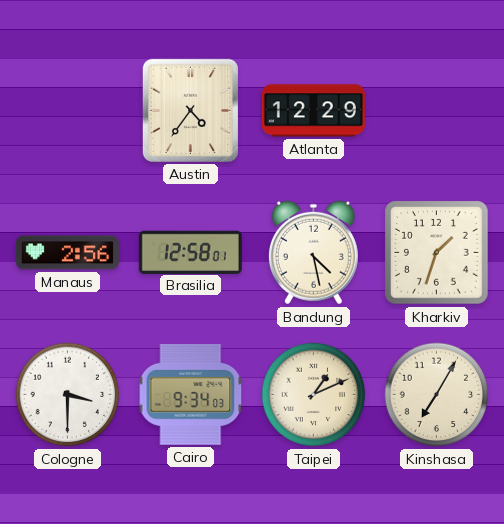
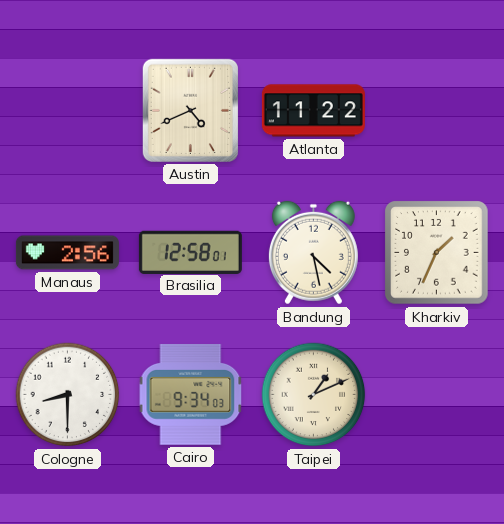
Austin: 4:36 -> 4:41
Atlanta: 12:29 -> 11:22
Kharkiv: 1:33 -> 1:34
Cologne: 3:30 -> 8:30
Kinshasa: 7:05 -> none
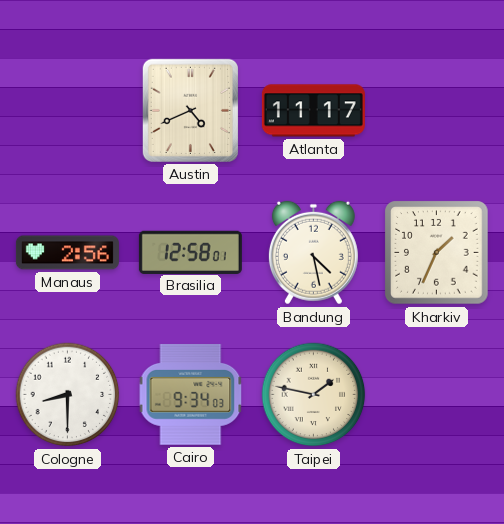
Atlanta: 11:22 -> 11:17
Taipei: 1:11 -> 1:47
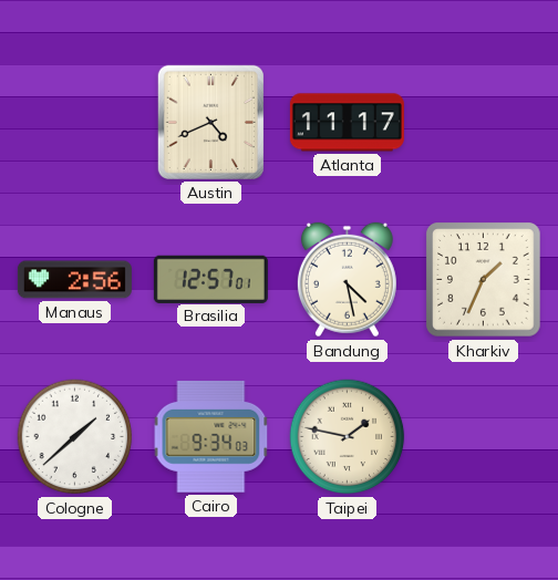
Brasilia: 12:58 -> 12:57
Cologne: 8:30 -> 1:38
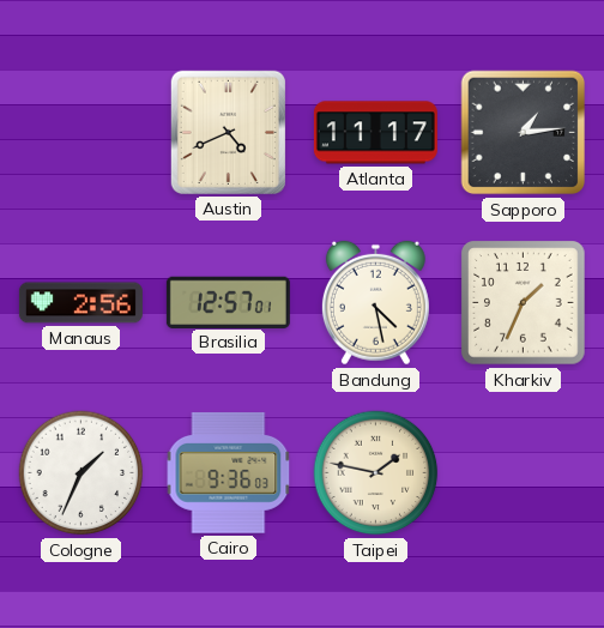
Sapporo: none -> 1:14
Cologne: 1:38 -> 1:34
Cairo: 9:34 -> 9:36
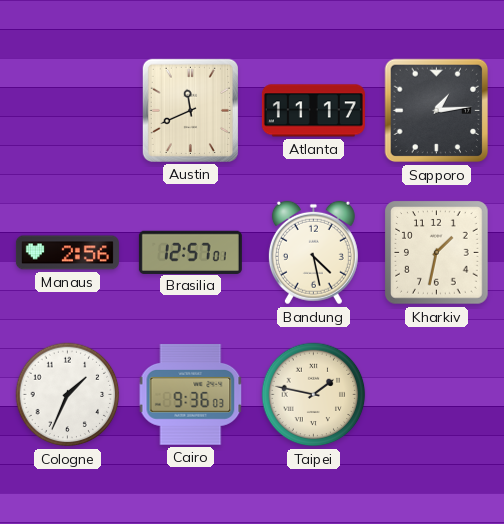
Austin: 4:41 -> 11:41
Kharkiv: 1:34 -> 1:32
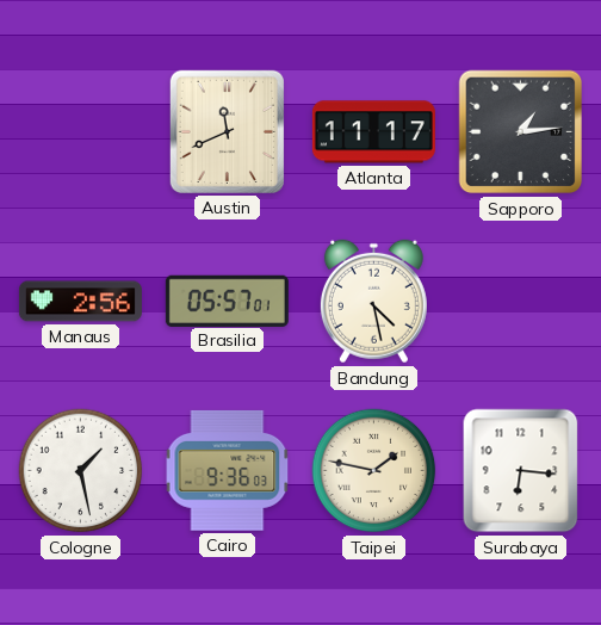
Brasilia: 12:57 -> 05:57
Kharkiv: 1:32 -> none
Cologne: 1:34 -> 1:28
Surabaya: none -> 6:16
